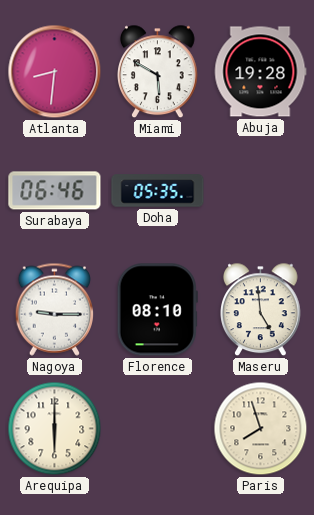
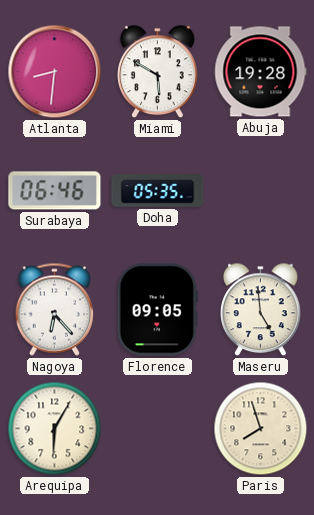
Nagoya: 9:15 -> 6:23
Florence: 08:10 -> 09:05
Arequipa: 6:00 -> 6:05
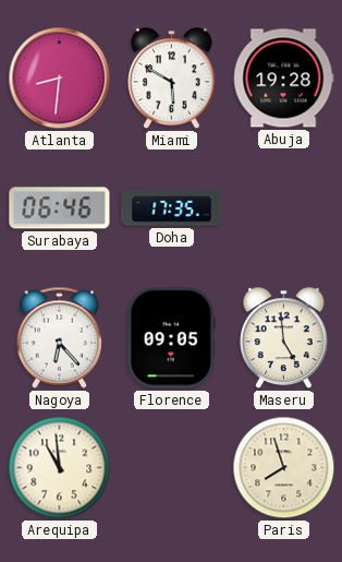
Doha: 05:35 -> 17:35
Arequipa: 6:05 -> 10:59
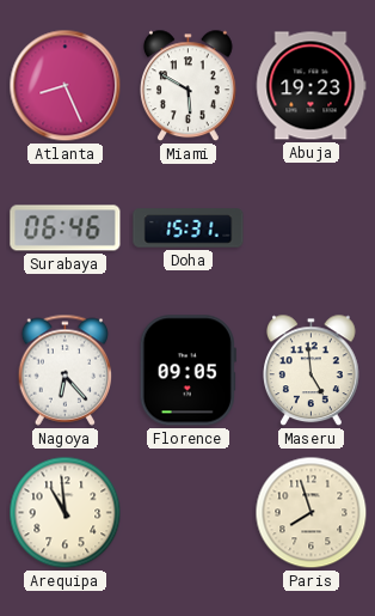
Atlanta: 8:31 -> 8:26
Abuja: 19:28 -> 19:23
Doha: 17:35 -> 15:31
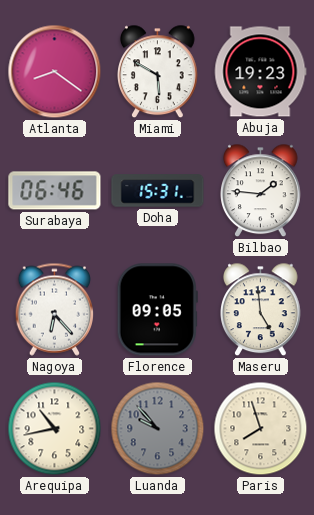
Atlanta: 8:26 -> 8:21
Bilbao: none -> 1:46
Arequipa: 10:59 -> 10:43
Luanda: none -> 9:53
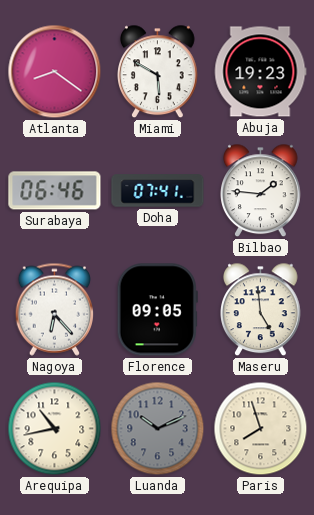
Doha: 15:31 -> 07:41
Luanda: 9:53 -> 10:11
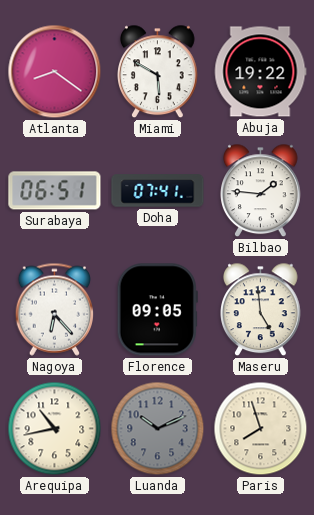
Abuja: 19:23 -> 19:22
Surabaya: 06:46 -> 06:51
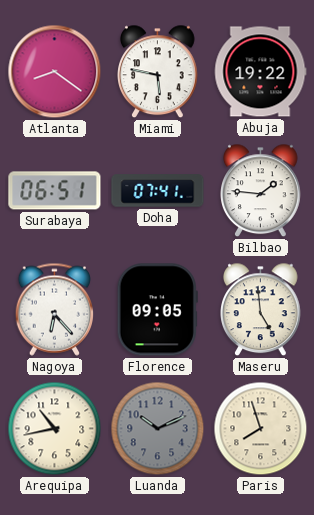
Miami: 5:50 -> 5:47
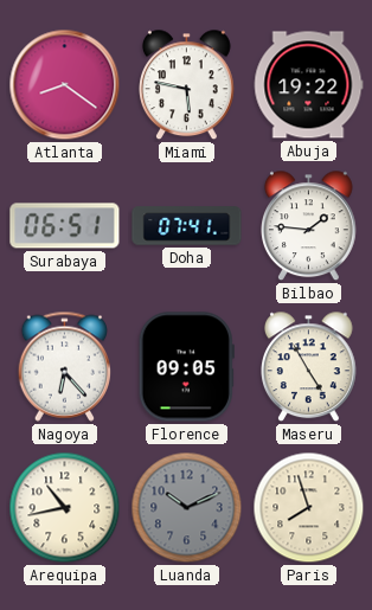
Maseru: 4:59 -> 4:55
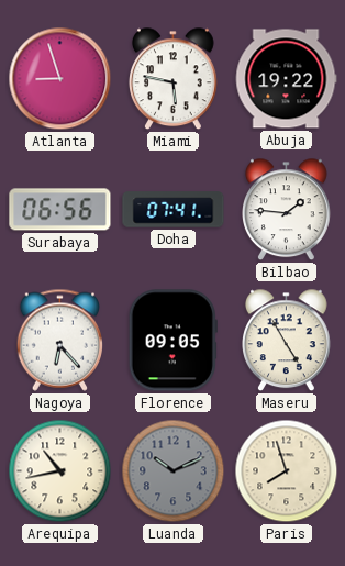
Atlanta: 8:21 -> 8:57
Surabaya: 06:51 -> 06:56
